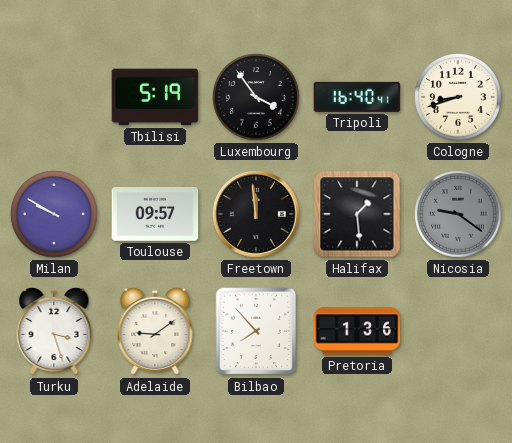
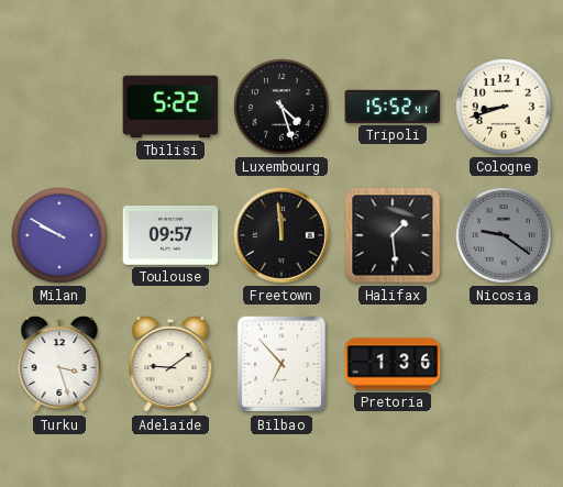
Tbilisi: 5:19 -> 5:22
Luxembourg: 3:54 -> 4:27
Tripoli: 16:40 -> 15:52
Bilbao: 7:53 -> 6:53
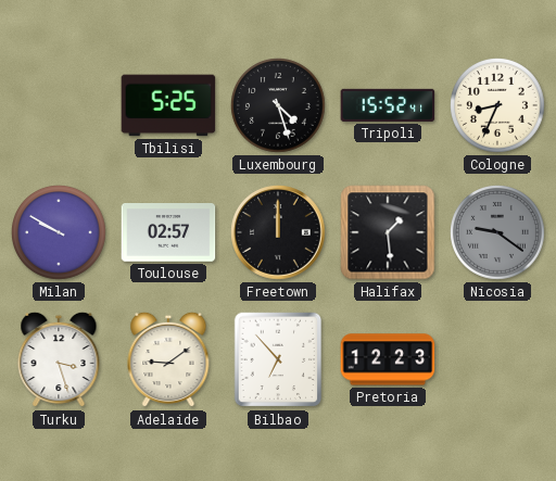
Tbilisi: 5:22 -> 5:25
Cologne: 8:42 -> 8:34
Toulouse: 09:57 -> 02:57
Freetown: 11:59 -> 12:00
Pretoria: 1:36 -> 12:23
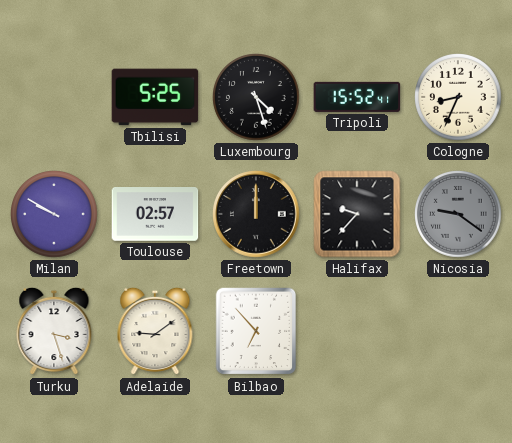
Halifax: 1:29 -> 9:37
Pretoria: 12:23 -> none
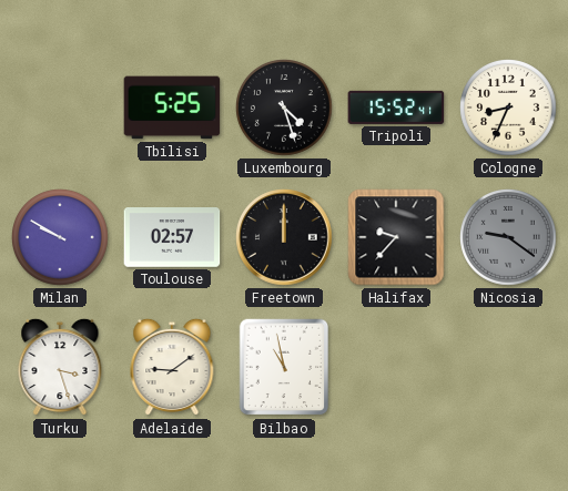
Bilbao: 6:53 -> 10:58
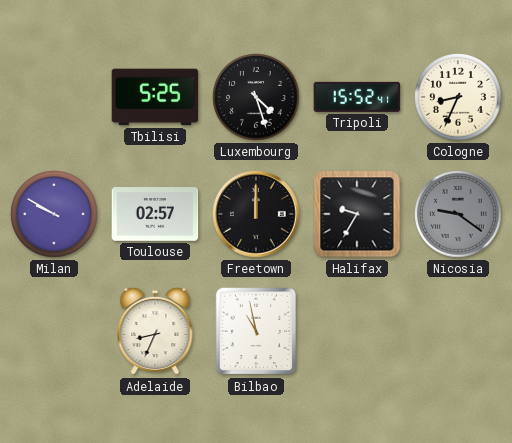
Halifax: 9:37 -> 9:35
Turku: 3:27 -> none
Adelaide: 9:09 -> 8:34
